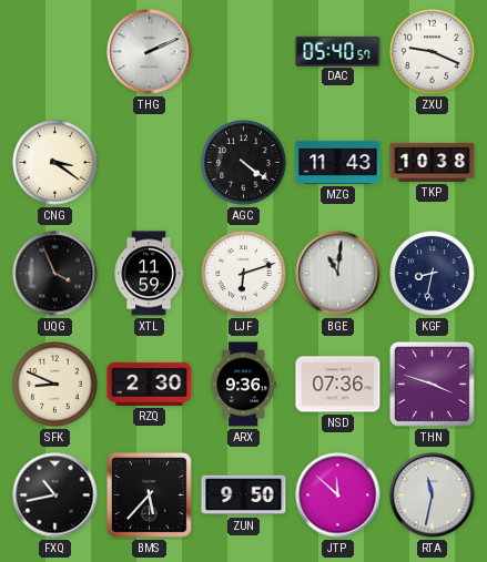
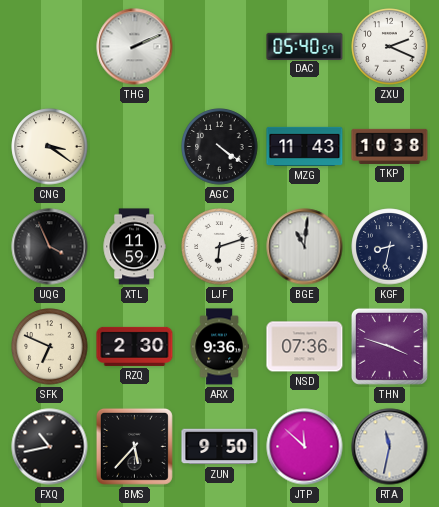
ZXU: 9:19 -> 2:19
SFK: 8:49 -> 6:49
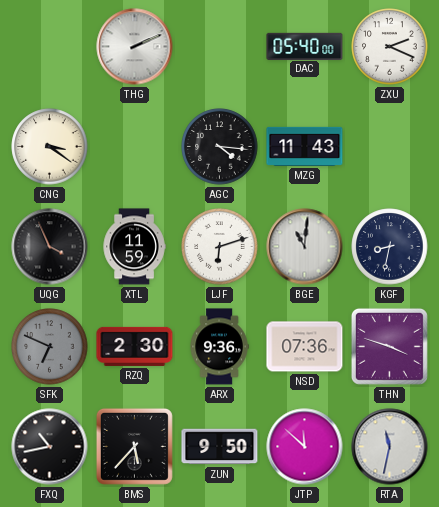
DAC: 05:40:57 -> 05:40:00
AGC: 4:21 -> 4:16
TKP: 10:38 -> none
SFK dial: cream -> grey
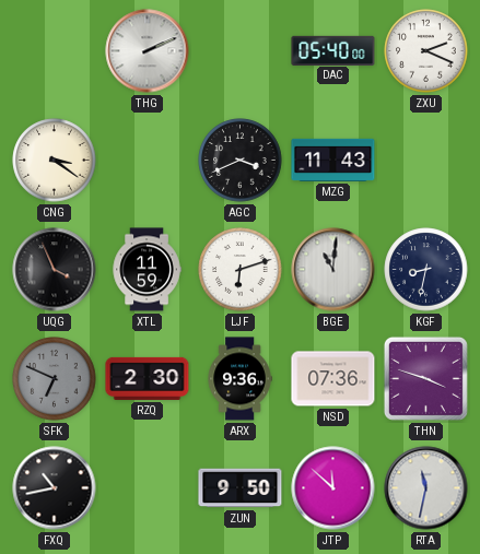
AGC: 4:16 -> 3:41
BMS: 5:37 -> none
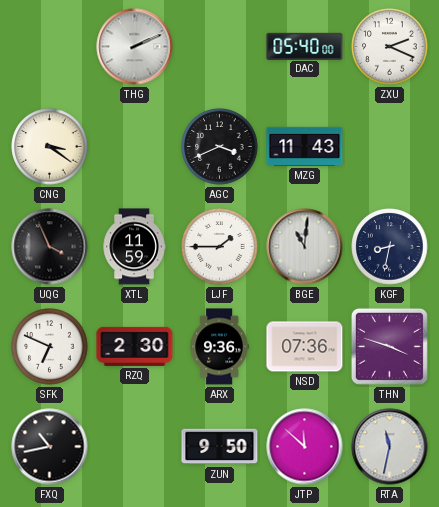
LJF: 6:12 -> 1:45
SFK dial: grey -> white
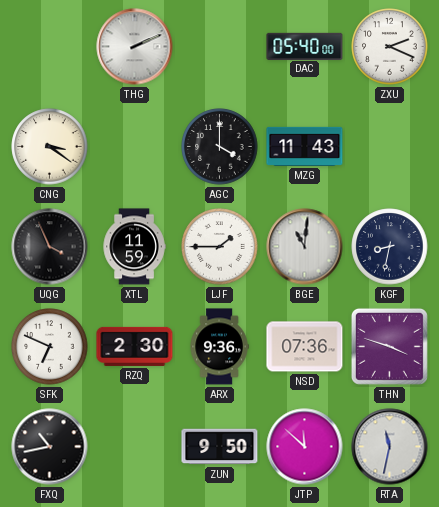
AGC: 3:41 -> 4:00
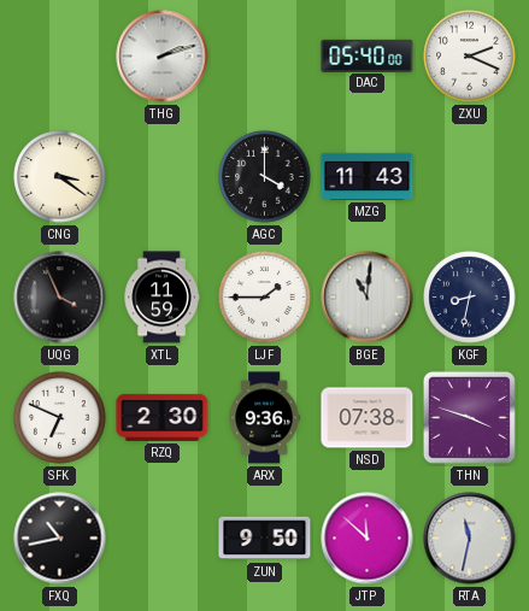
THG: 2:11 -> 2:12
NSD: 07:36 -> 07:38
